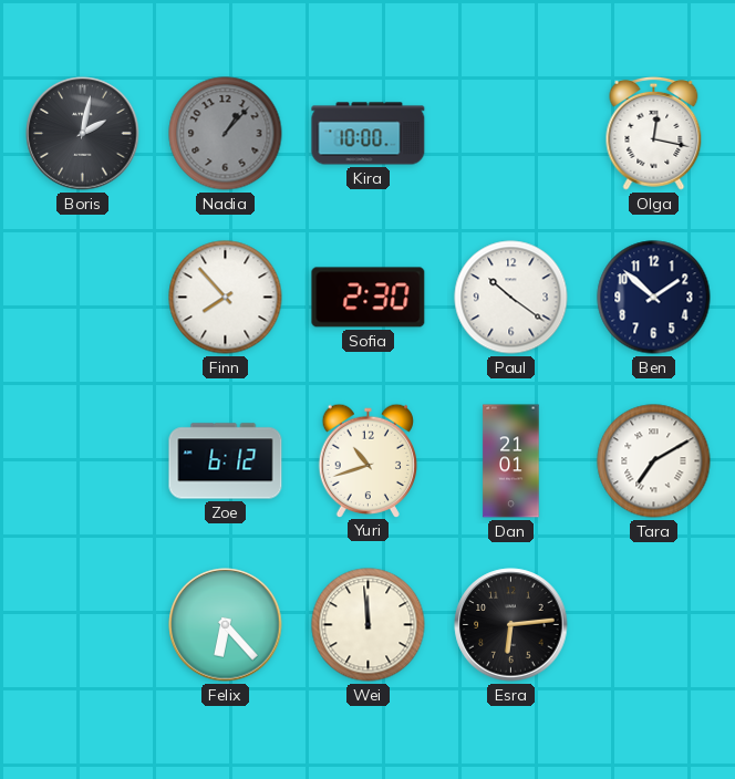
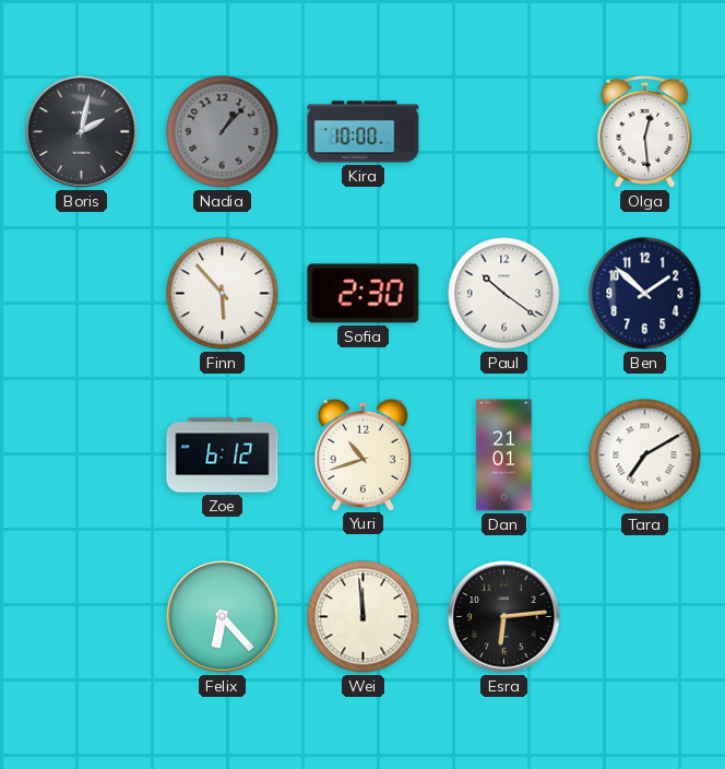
Olga: 12:17 -> 12:29
Finn: 7:53 -> 5:53
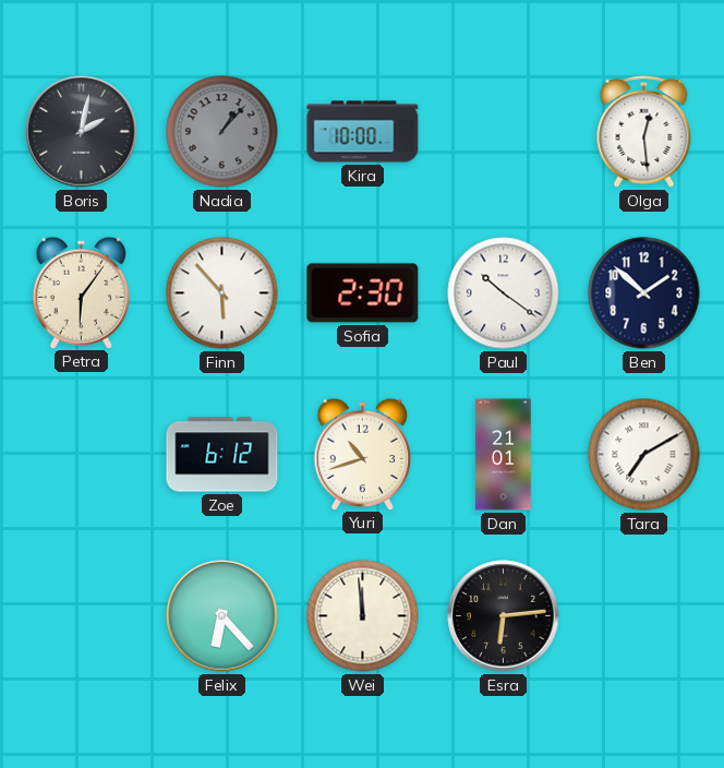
Petra: none -> 6:06
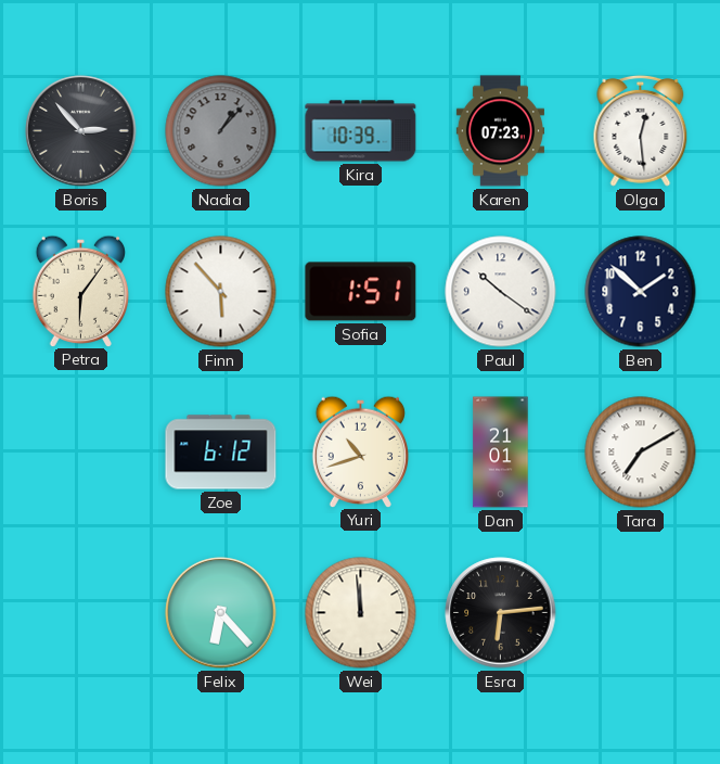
Boris: 2:02 -> 2:53
Kira: 10:00 -> 10:39
Karen: none -> 07:23
Sofia: 2:30 -> 1:51
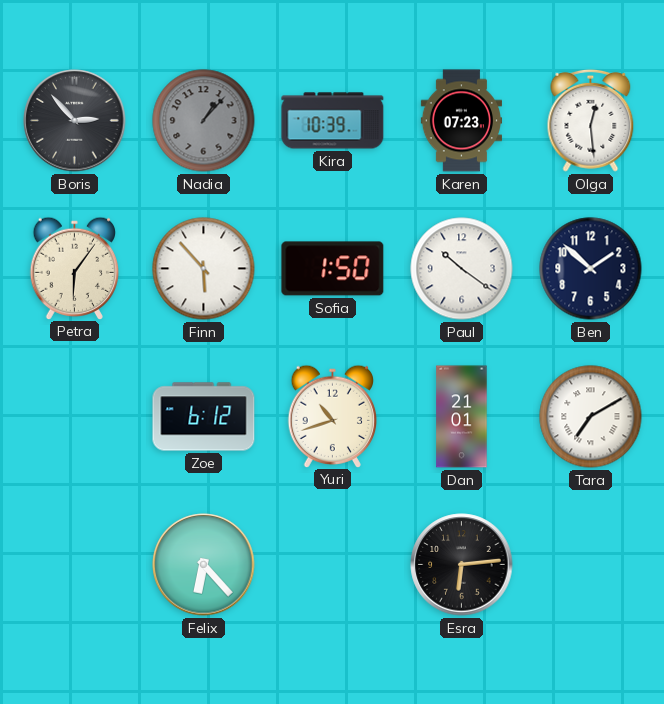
Sofia: 1:51 -> 1:50
Wei: 11:59 -> none
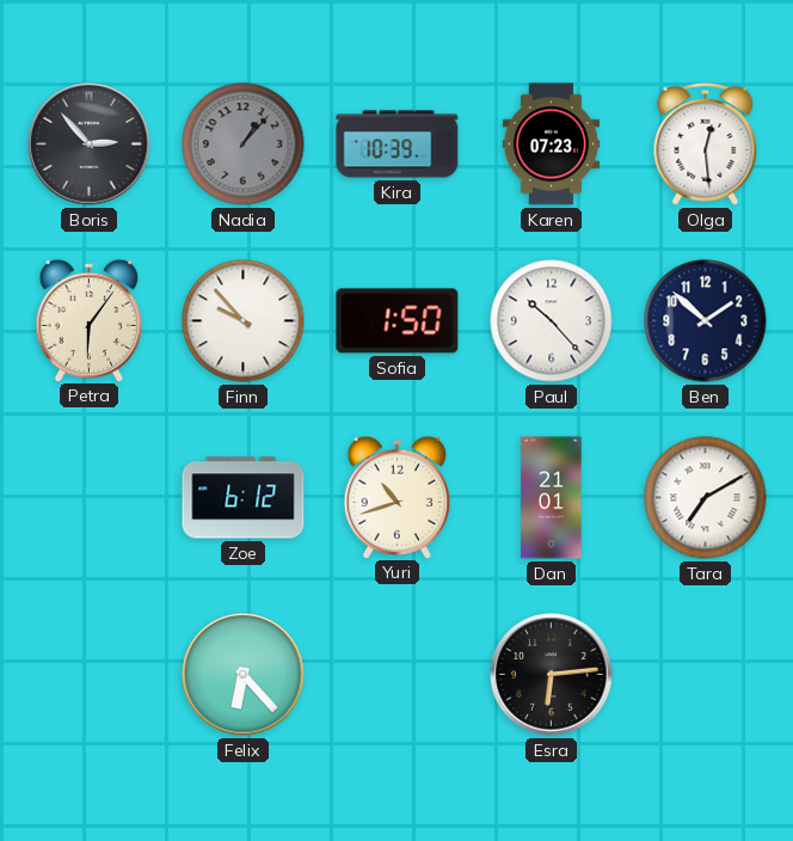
Finn: 5:53 -> 9:53
Paul: 10:21 -> 10:23
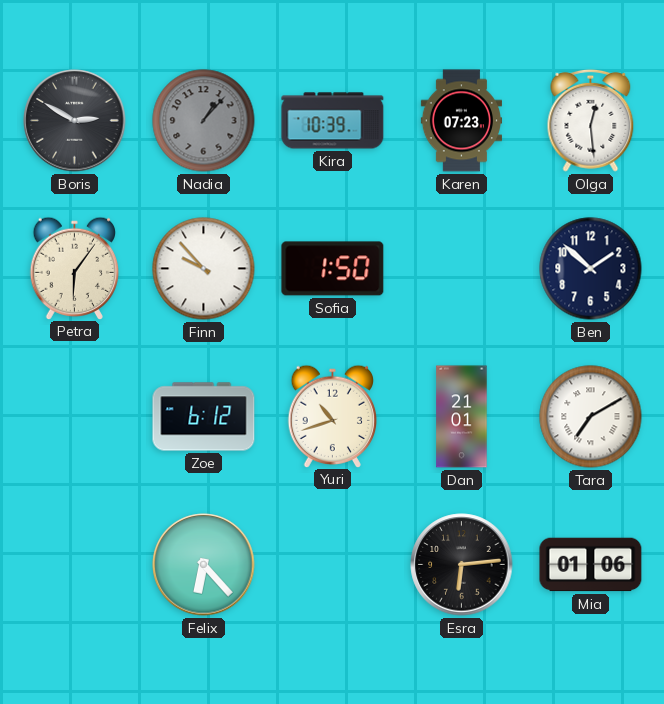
Boris: 2:53 -> 2:50
Paul: 10:23 -> none
Mia: none -> 01:06
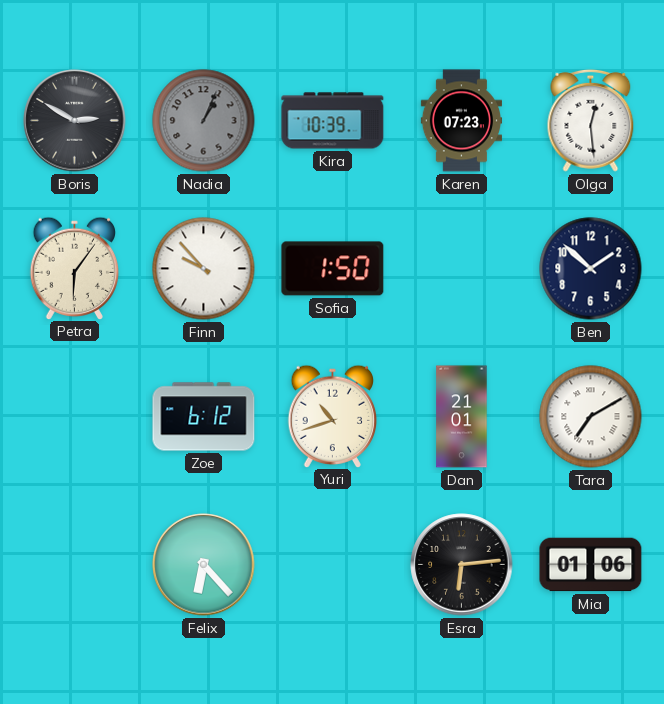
Nadia: 1:07 -> 1:04
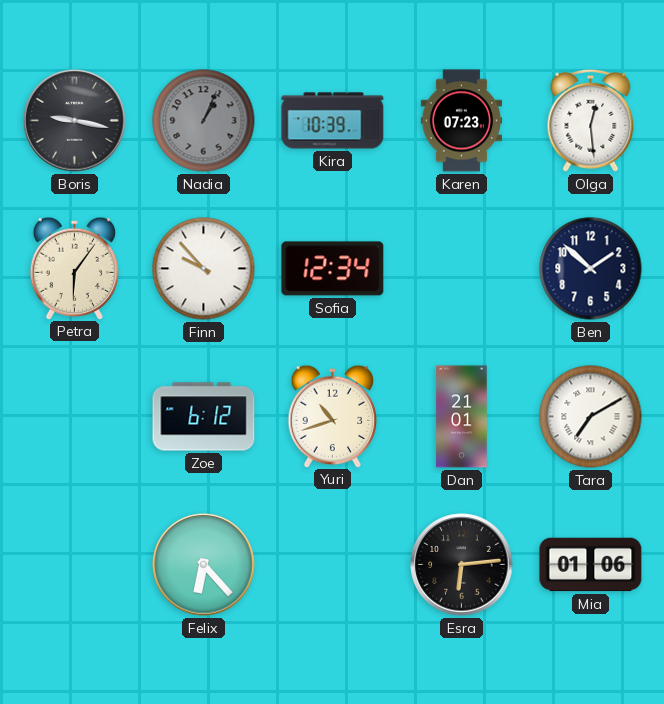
Boris: 2:50 -> 9:17
Sofia: 1:50 -> 12:34
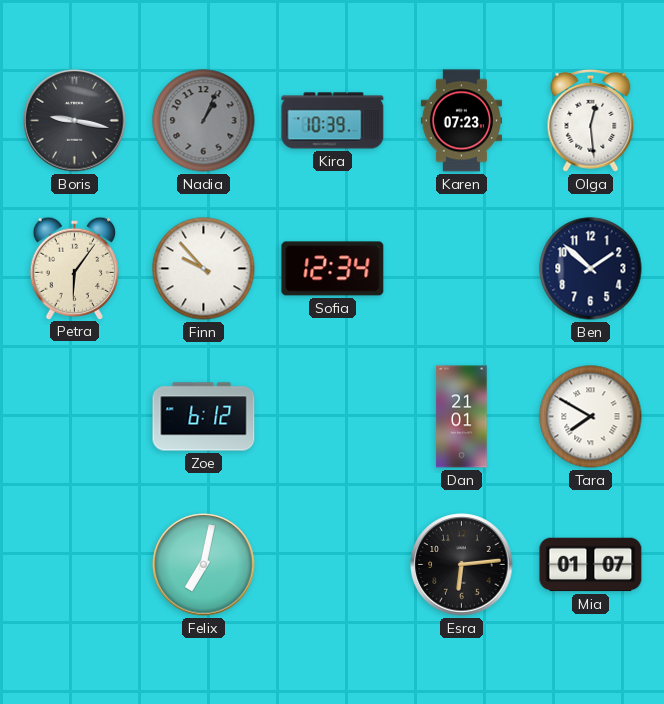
Yuri: 10:42 -> none
Tara: 7:10 -> 7:50
Felix: 6:23 -> 7:02
Mia: 01:06 -> 01:07
